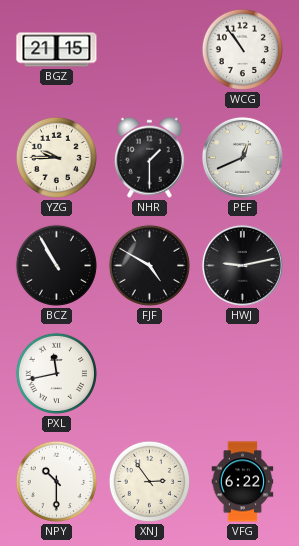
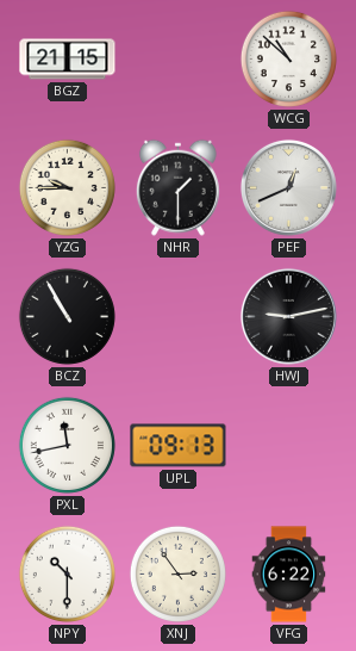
WCG: 10:54 -> 10:52
FJF: 4:50 -> none
UPL: none -> 09:13
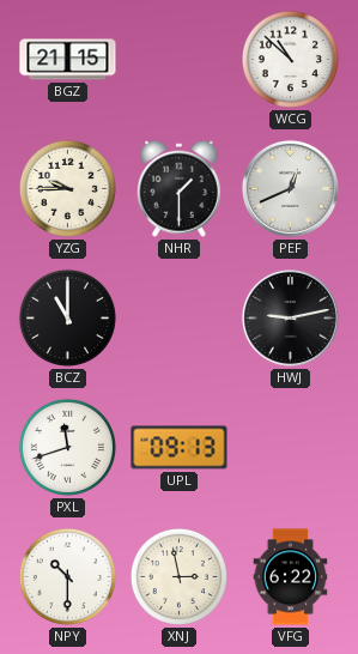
BCZ: 10:55 -> 11:00
PXL: 11:43 -> 11:42
XNJ: 2:54 -> 2:58
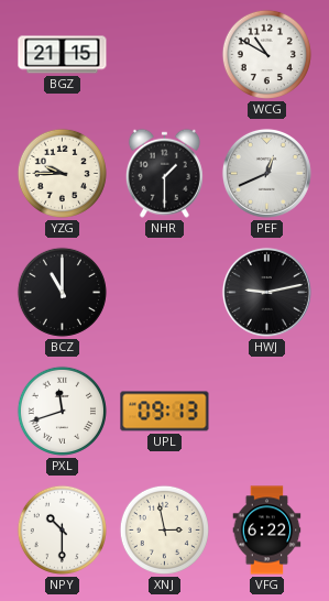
WCG: 10:52 -> 10:50
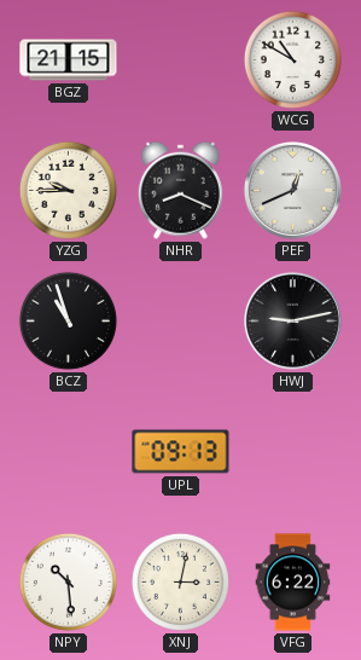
NHR: 1:30 -> 8:19
BCZ: 11:00 -> 10:57
PXL: 11:42 -> none
NPY: 10:30 -> 10:29
XNJ: 2:58 -> 3:02
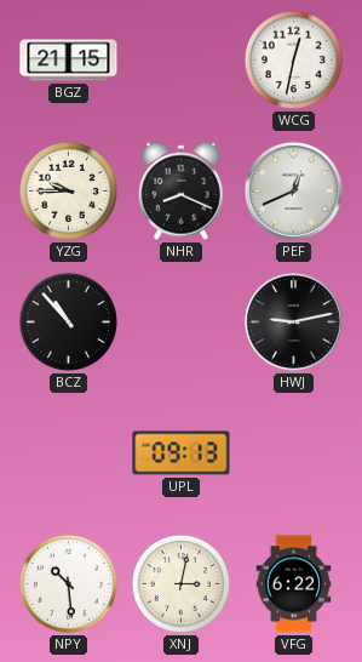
WCG: 10:50 -> 12:32
BCZ: 10:57 -> 10:53
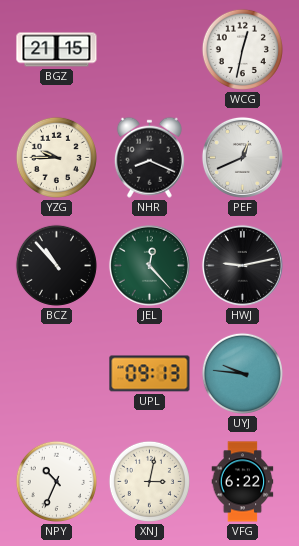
JEL: none -> 12:23
UYJ: none -> 9:46
NPY: 10:29 -> 10:34
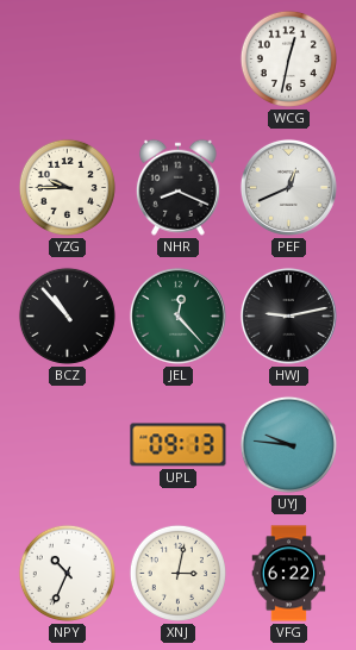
BGZ: 21:15 -> none
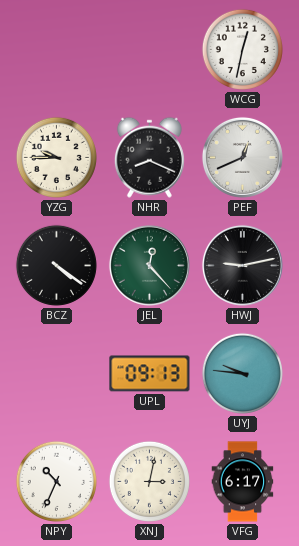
BCZ: 10:53 -> 4:21
VFG: 6:22 -> 6:17
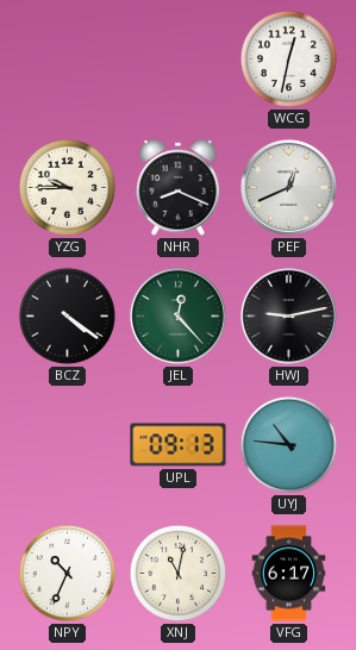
UYJ: 9:46 -> 10:46
XNJ: 3:02 -> 11:02
